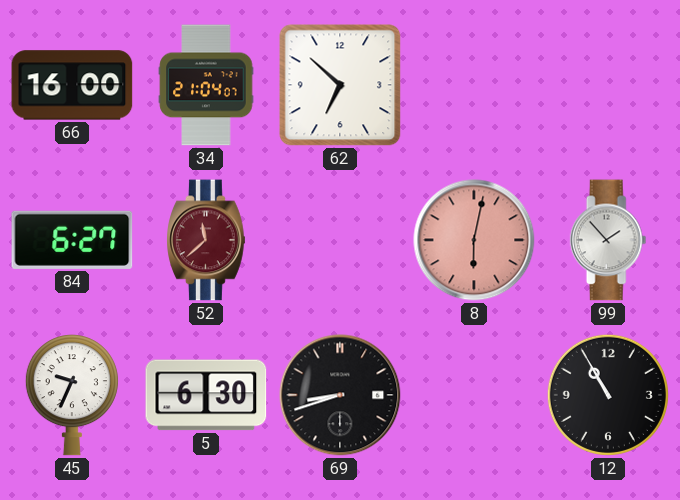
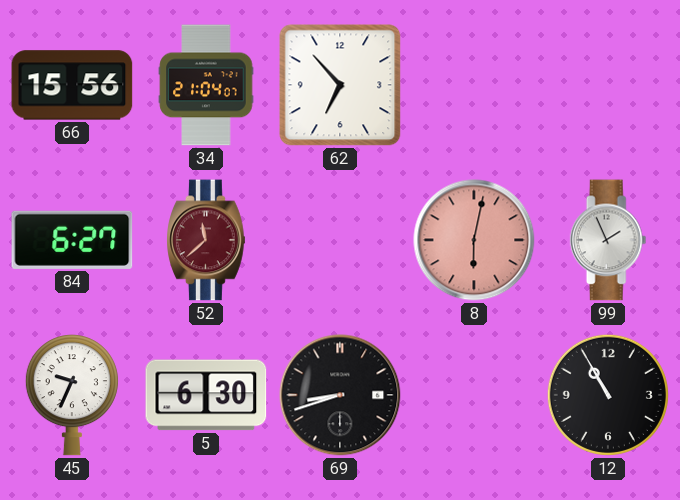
66: 16:00 -> 15:56
62: 6:52 -> 6:53
99: 1:53 -> 1:56
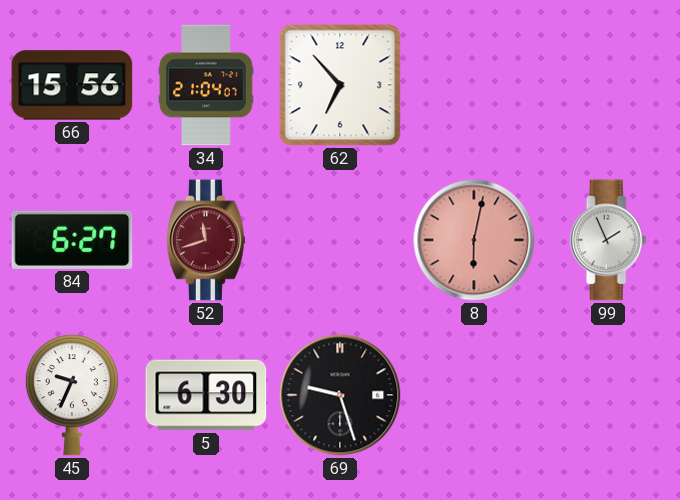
52: 11:38 -> 11:42
69: 8:42 -> 9:27
12: 10:55 -> none
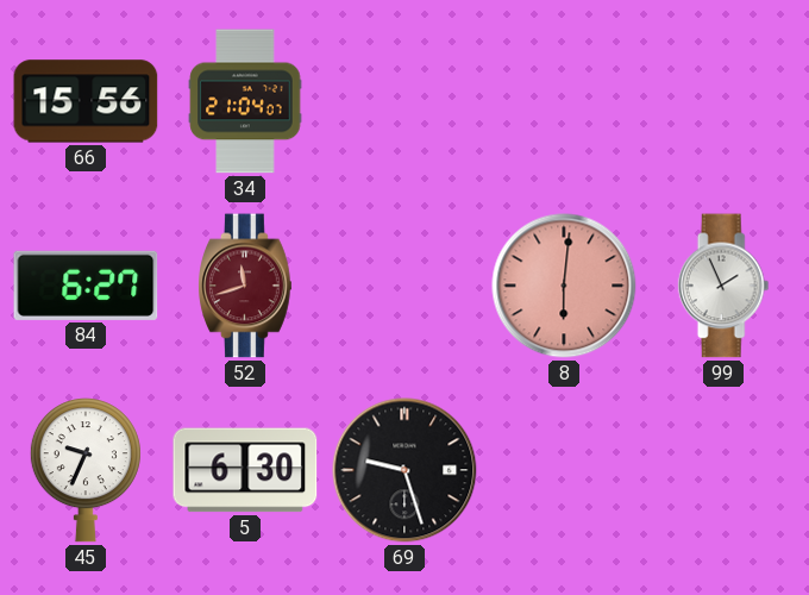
62: 6:53 -> none
8: 6:02 -> 6:01
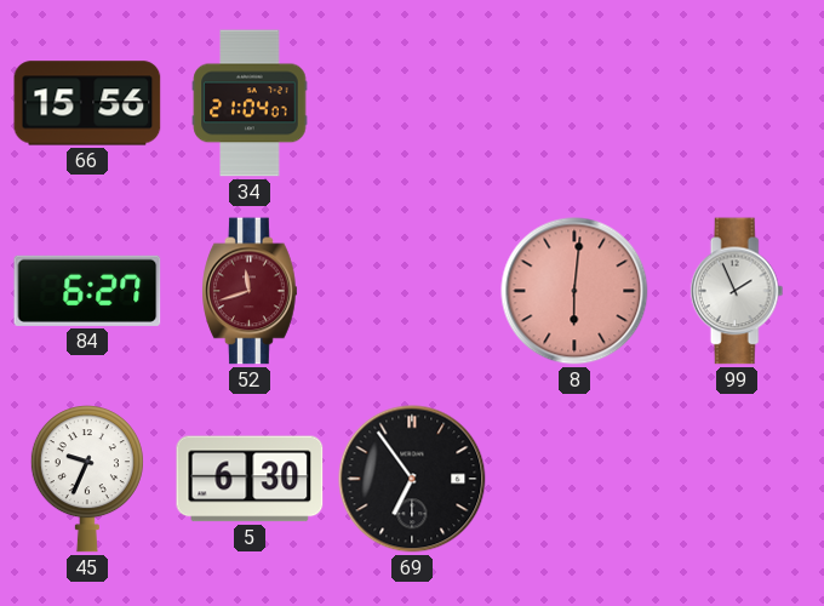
69: 9:27 -> 6:54
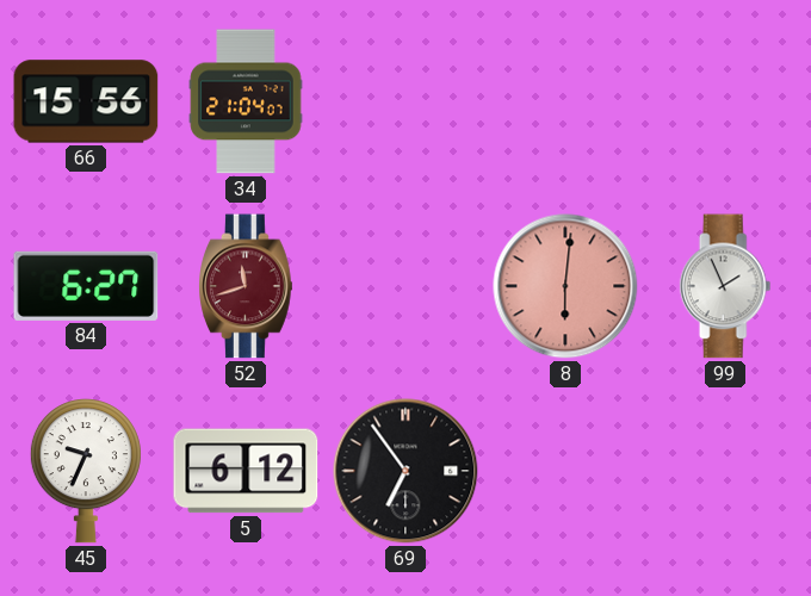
5: 6:30 -> 6:12
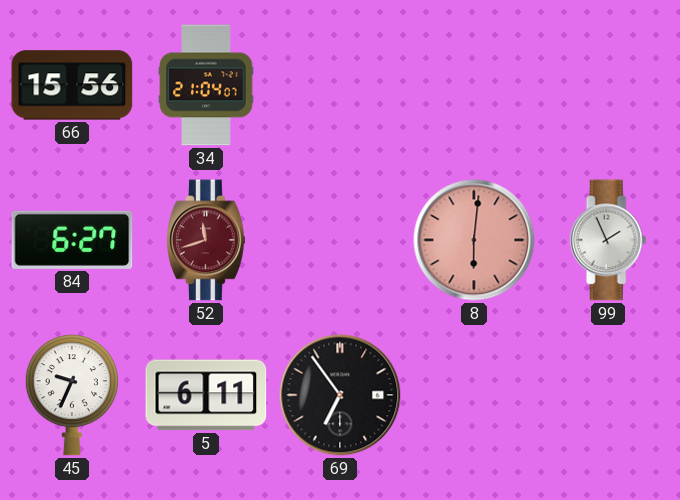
5: 6:12 -> 6:11
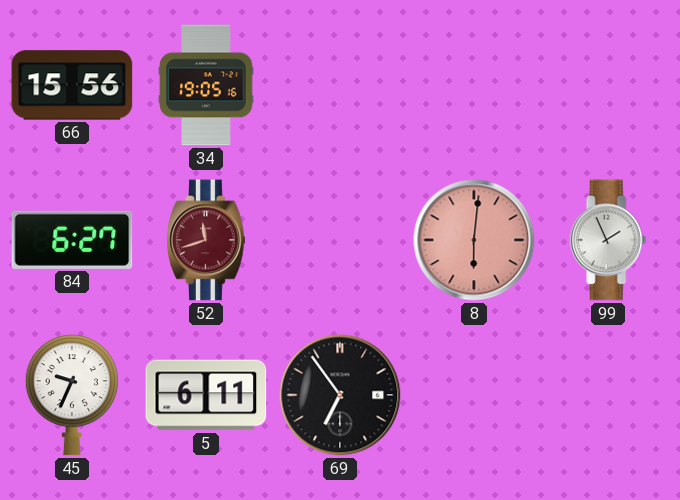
34: 21:04 -> 19:05
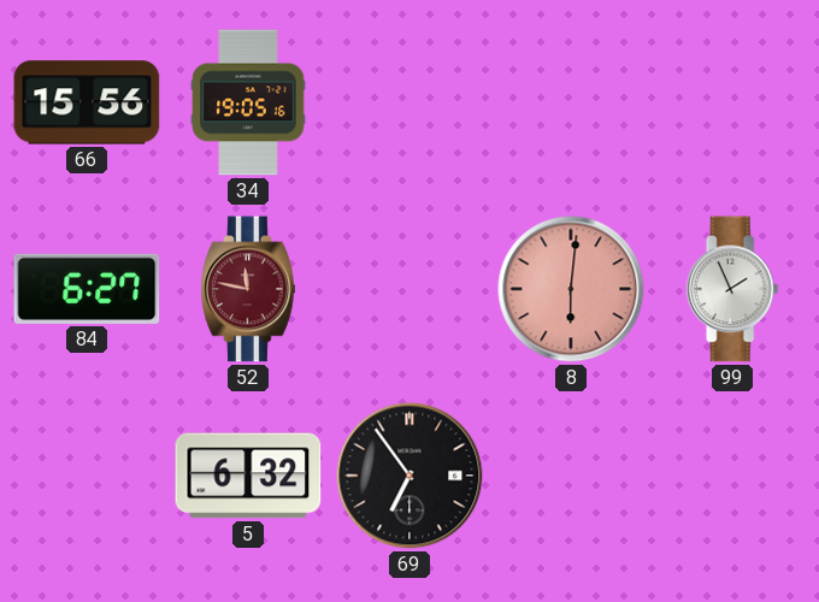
52: 11:42 -> 11:47
45: 9:34 -> none
5: 6:11 -> 6:32
